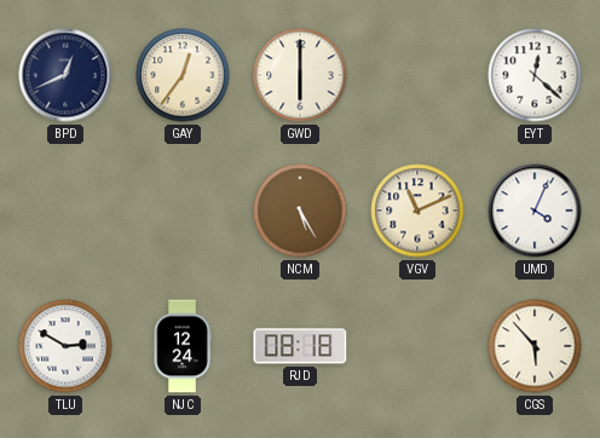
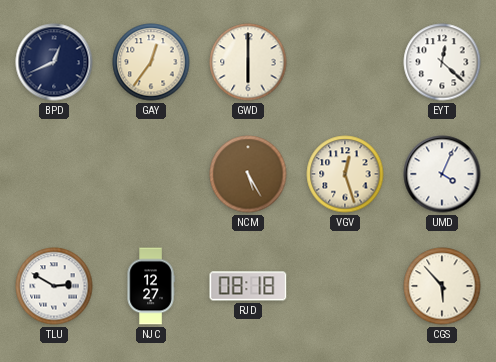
VGV: 11:11 -> 12:27
NJC: 12:24 -> 12:27
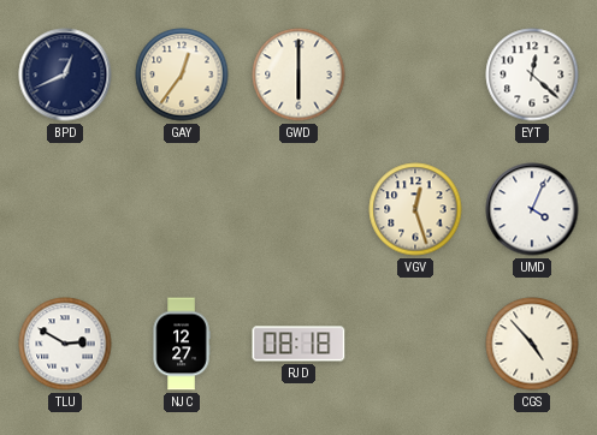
NCM: 5:25 -> none
CGS: 5:53 -> 4:53
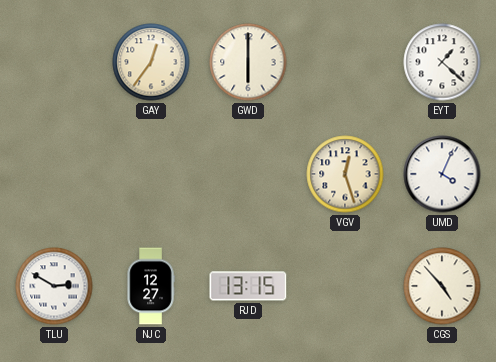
BPD: 12:41 -> none
EYT: 12:22 -> 1:22
RJD: 08:18 -> 13:15
